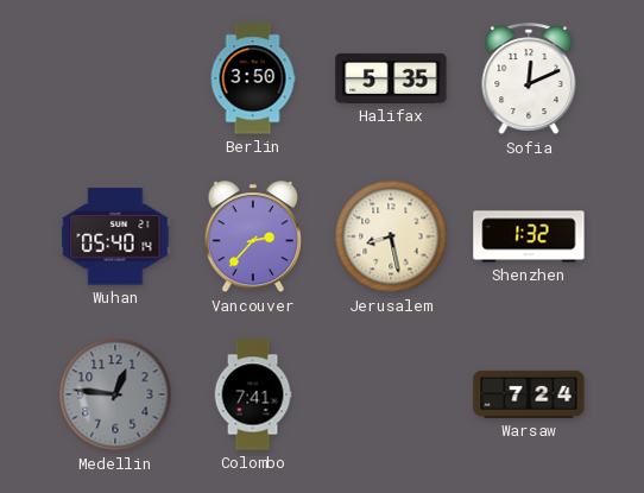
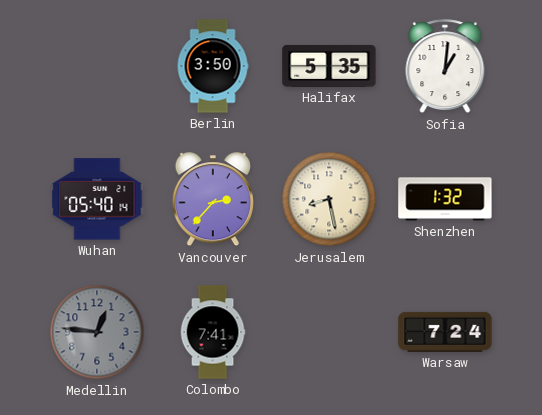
Sofia: 12:11 -> 1:01
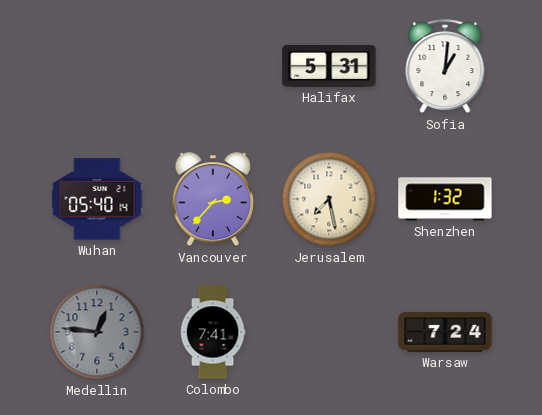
Berlin: 3:50 -> none
Halifax: 5:35 -> 5:31
Jerusalem: 8:28 -> 7:28
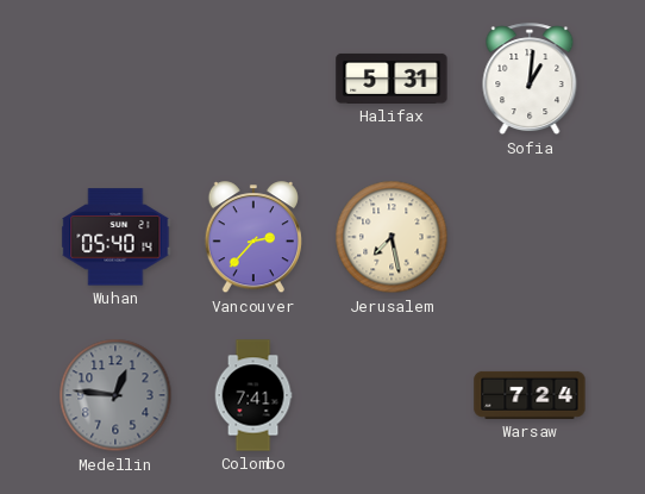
Shenzhen: 1:32 -> none
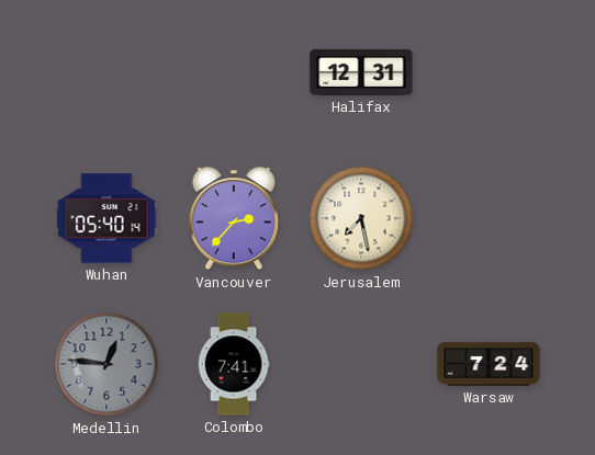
Halifax: 5:31 -> 12:31
Sofia: 1:01 -> none
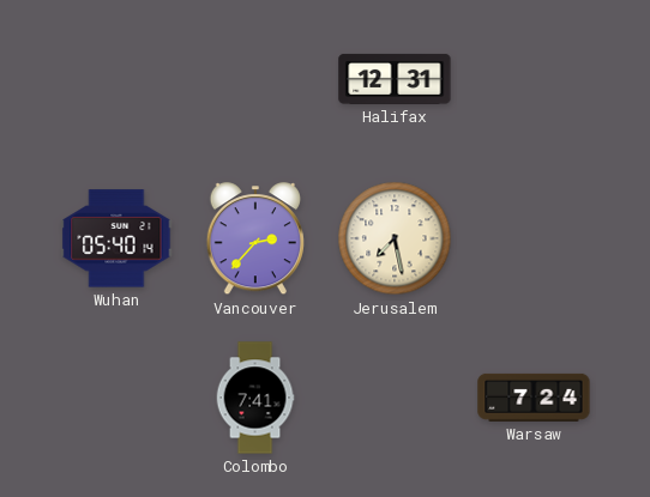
Medellin: 12:46 -> none
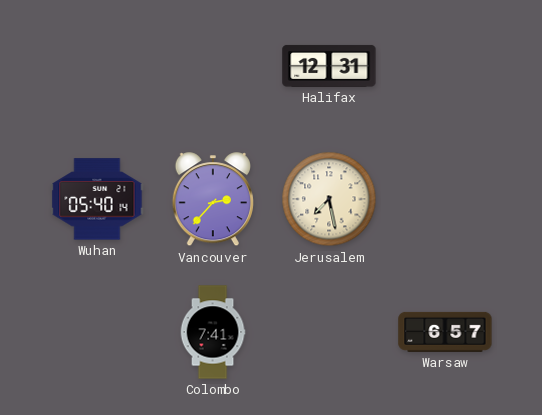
Warsaw: 7:24 -> 6:57
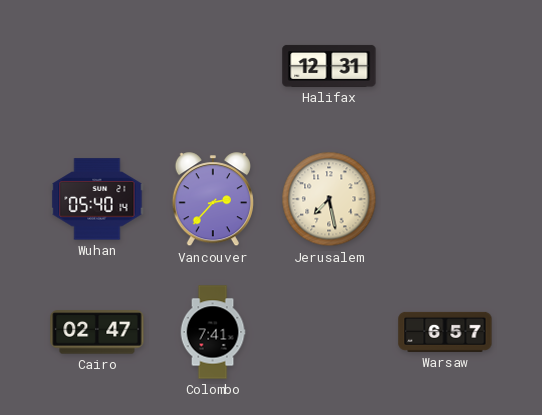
Cairo: none -> 02:47
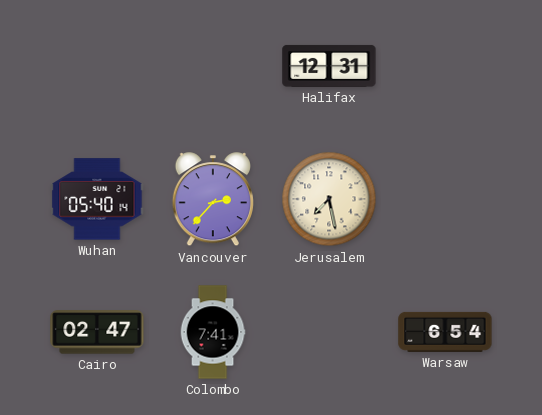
Warsaw: 6:57 -> 6:54
